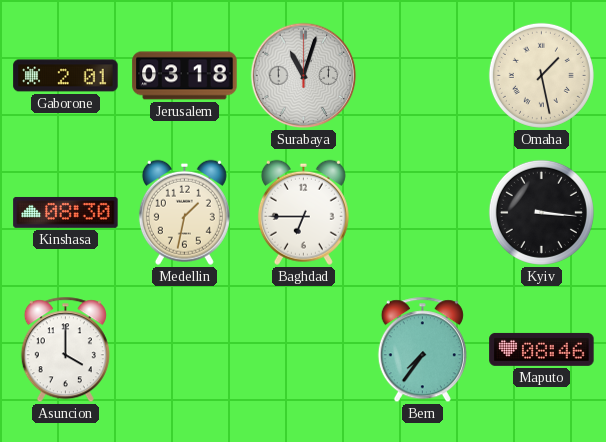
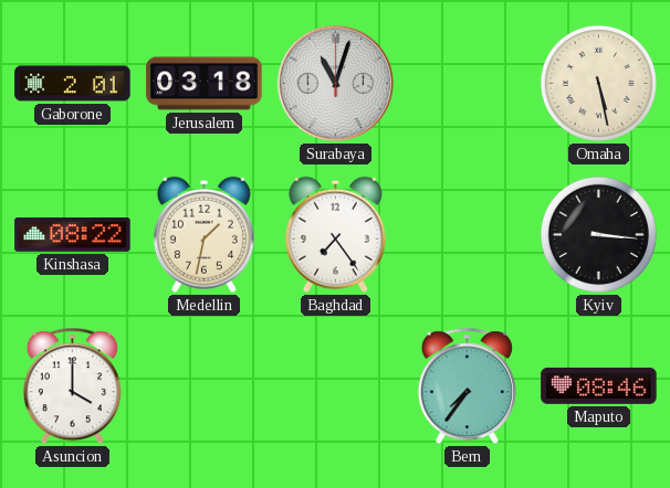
Omaha: 1:28 -> 5:28
Kinshasa: 08:30 -> 08:22
Baghdad: 6:45 -> 7:24
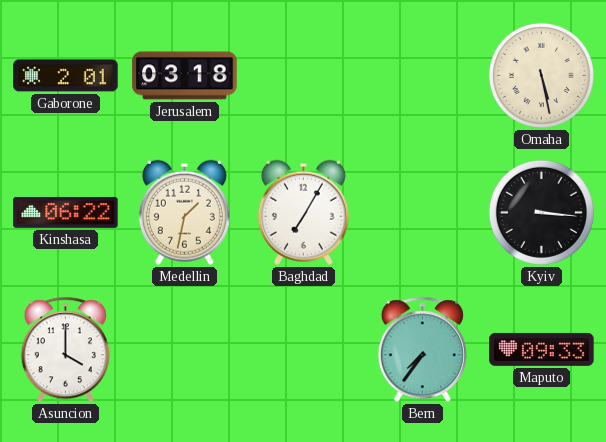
Surabaya: 11:03 -> none
Kinshasa: 08:22 -> 06:22
Baghdad: 7:24 -> 7:05
Maputo: 08:46 -> 09:33
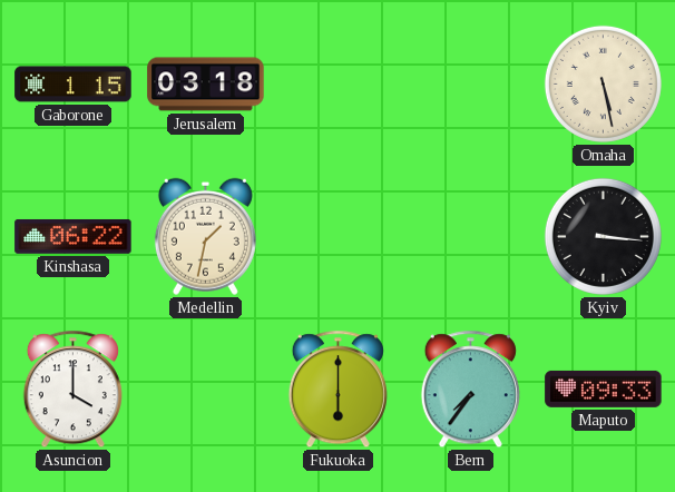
Gaborone: 2:01 -> 1:15
Baghdad: 7:05 -> none
Fukuoka: none -> 6:00
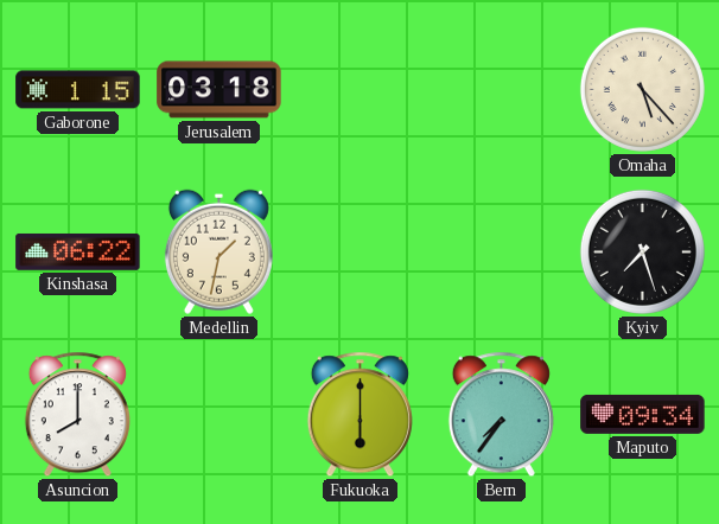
Omaha: 5:28 -> 5:23
Kyiv: 3:16 -> 7:27
Asuncion: 4:00 -> 8:00
Maputo: 09:33 -> 09:34
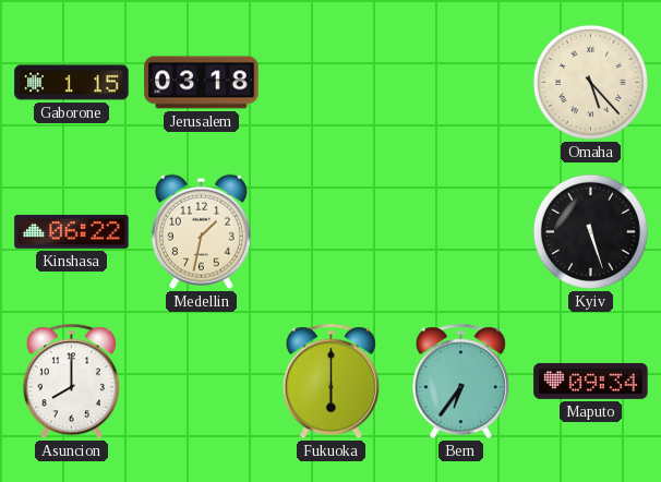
Kyiv: 7:27 -> 5:27
Bern: 7:36 -> 6:36
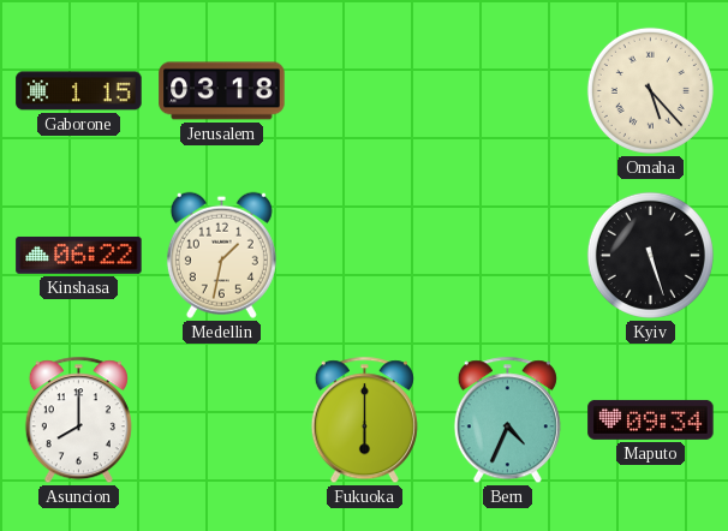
Bern: 6:36 -> 4:34
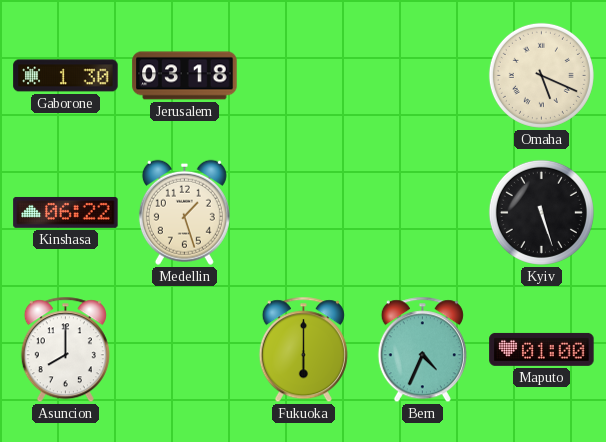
Gaborone: 1:15 -> 1:30
Omaha: 5:23 -> 5:19
Medellin: 1:32 -> 1:27
Maputo: 09:34 -> 01:00
